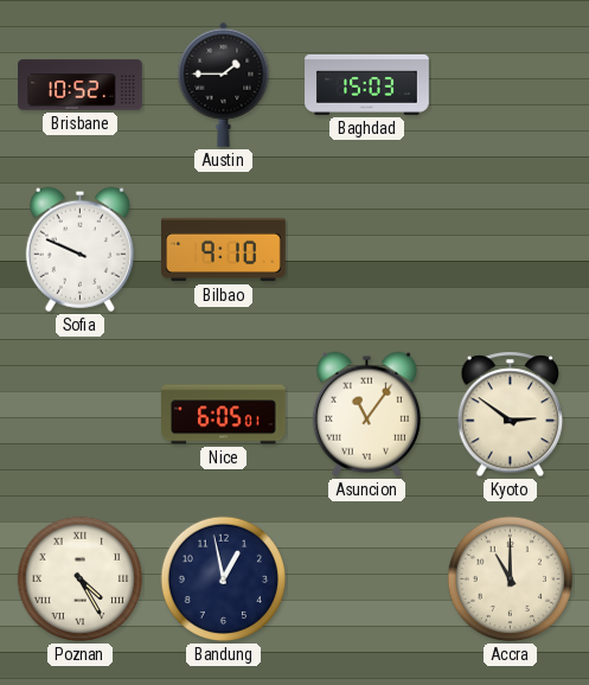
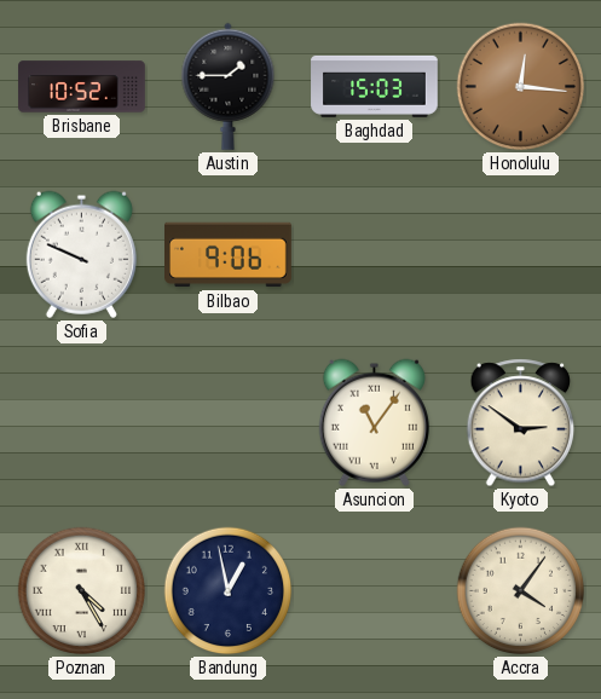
Honolulu: none -> 12:16
Bilbao: 9:10 -> 9:06
Nice: 6:05 -> none
Accra: 11:00 -> 4:06
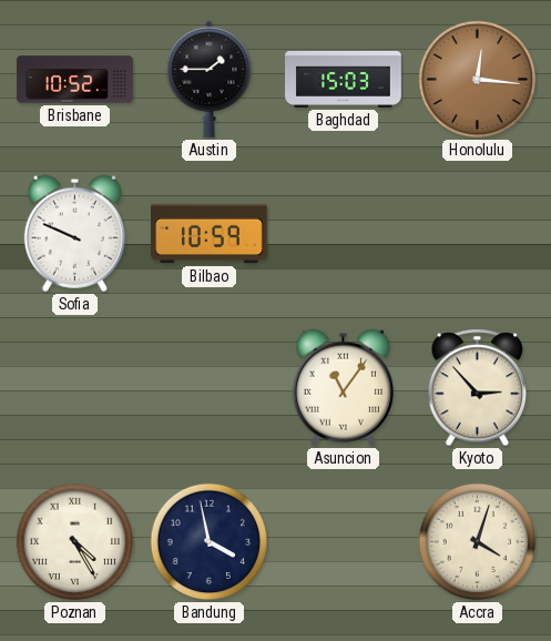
Bilbao: 9:06 -> 10:59
Kyoto: 2:51 -> 2:53
Bandung: 12:58 -> 3:58
Accra: 4:06 -> 4:03
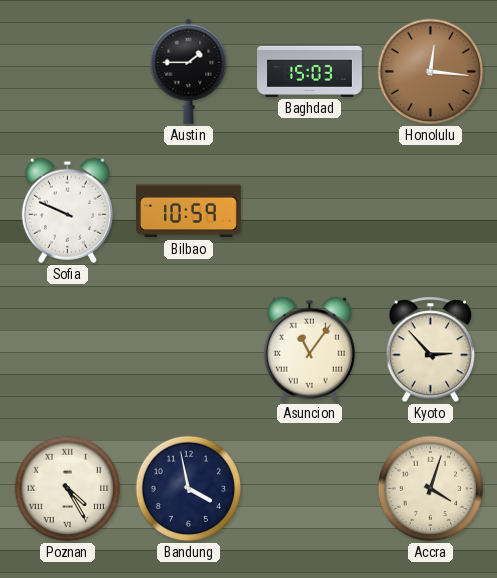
Brisbane: 10:52 -> none
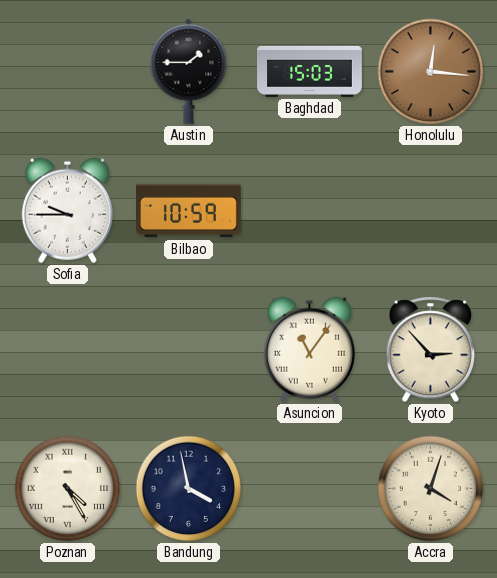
Sofia: 9:49 -> 9:45
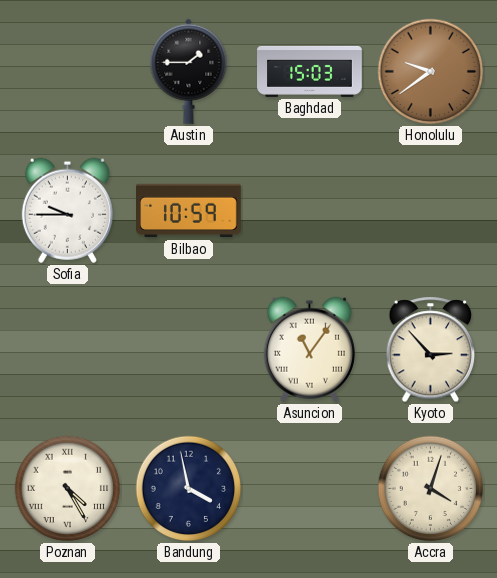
Honolulu: 12:16 -> 9:39
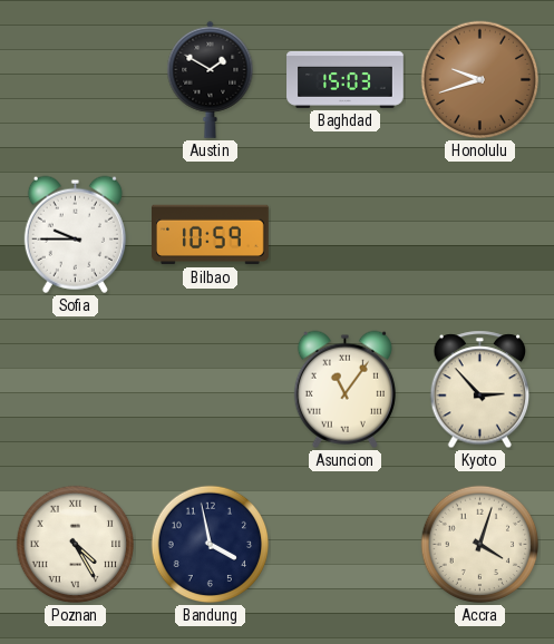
Austin: 1:45 -> 1:50
Honolulu: 9:39 -> 9:42
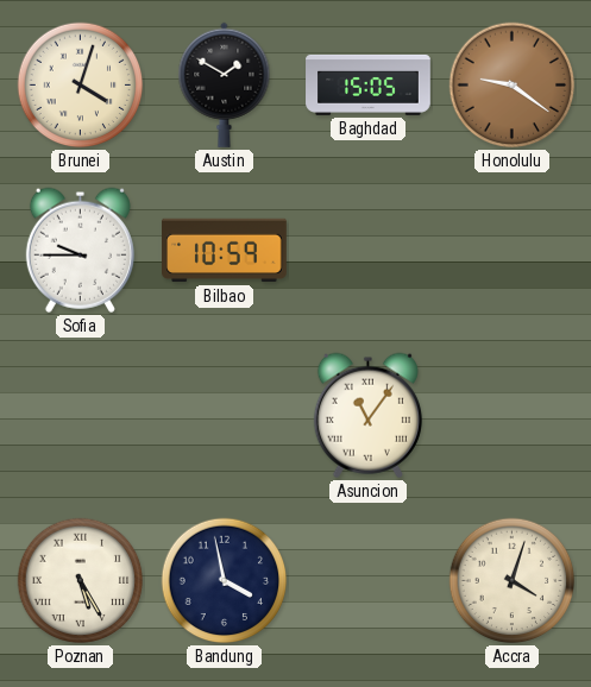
Brunei: none -> 4:03
Baghdad: 15:03 -> 15:05
Honolulu: 9:42 -> 9:21
Kyoto: 2:53 -> none
Poznan: 4:25 -> 5:25
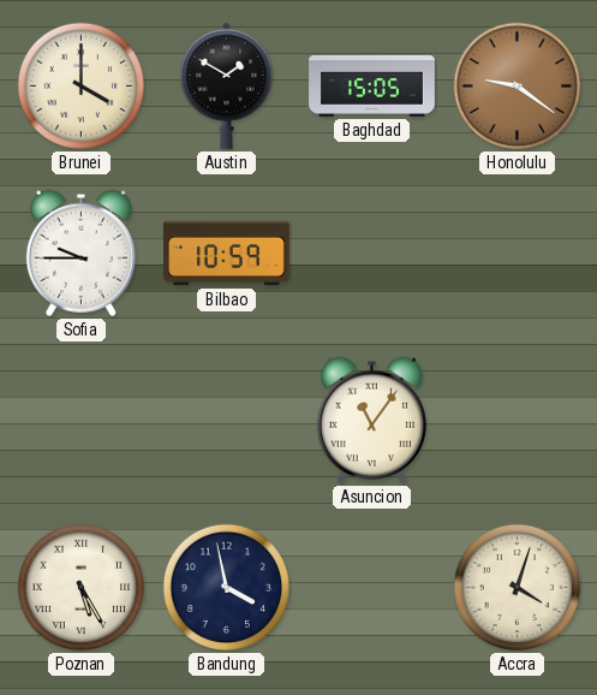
Brunei: 4:03 -> 4:00
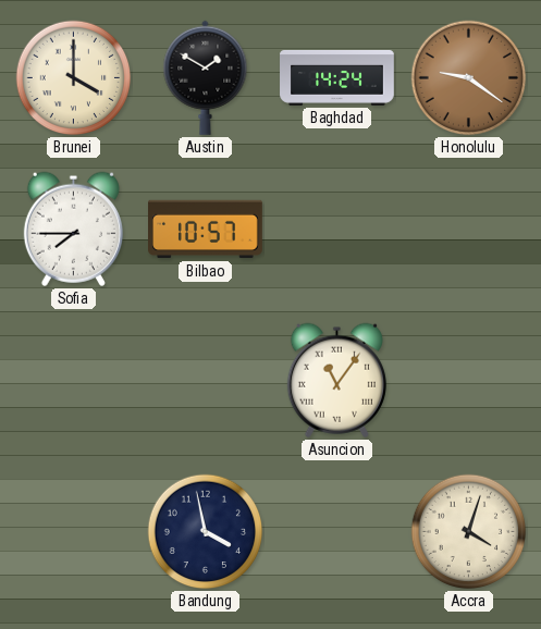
Baghdad: 15:05 -> 14:24
Sofia: 9:45 -> 7:45
Bilbao: 10:59 -> 10:57
Poznan: 5:25 -> none
